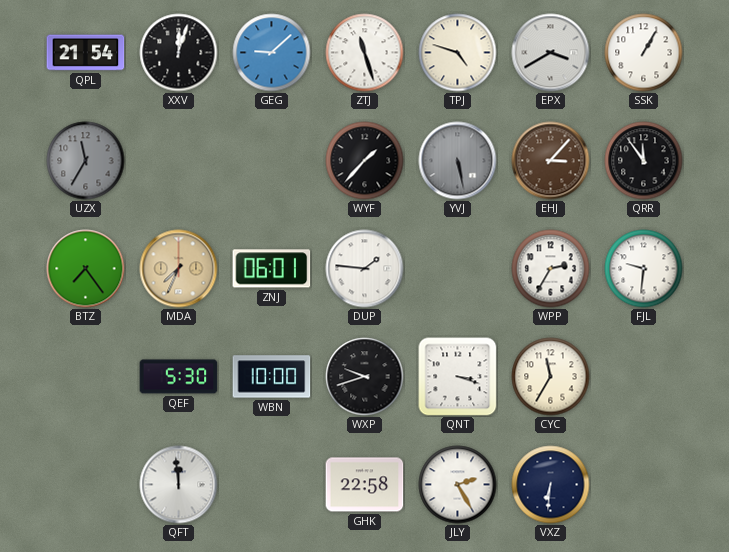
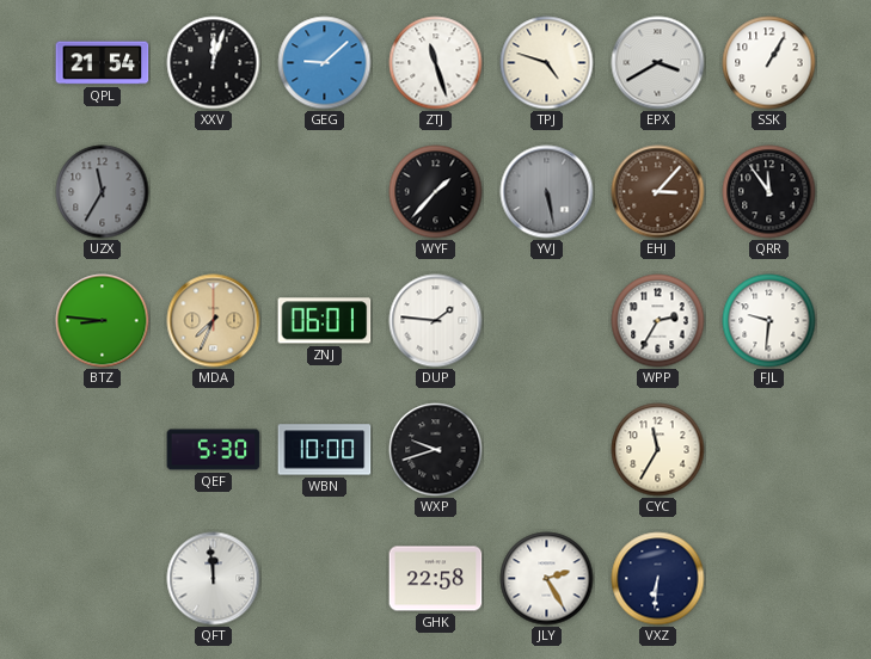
BTZ: 7:24 -> 8:46
QNT: 3:18 -> none
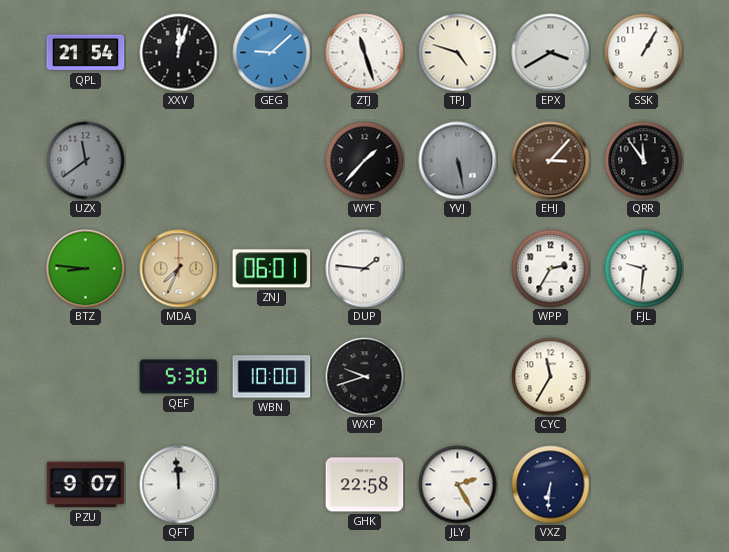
UZX: 11:35 -> 11:39
PZU: none -> 9:07
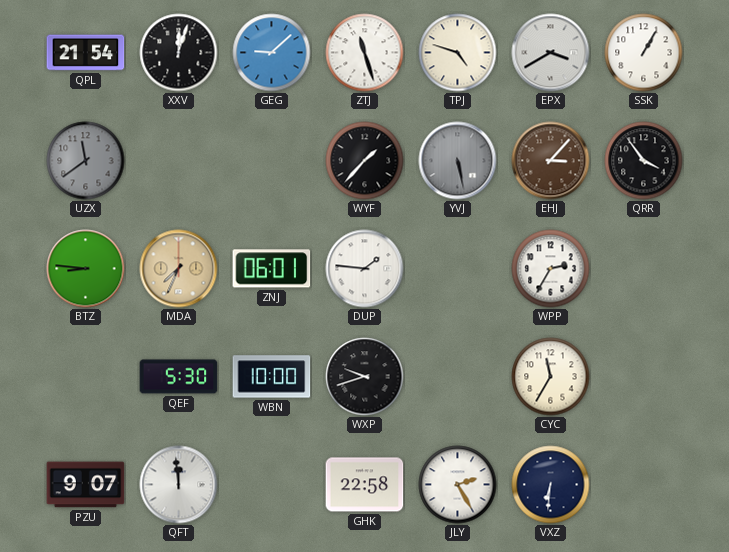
QRR: 11:54 -> 3:54
FJL: 9:31 -> none
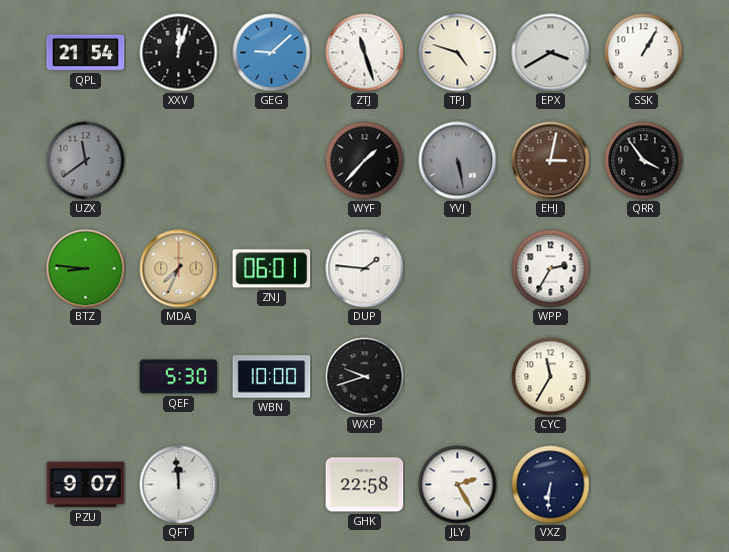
EHJ: 3:07 -> 3:02
